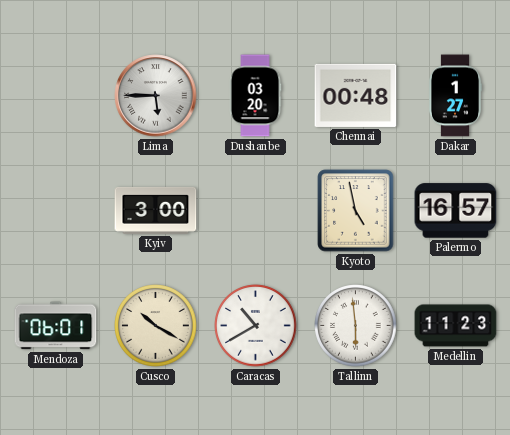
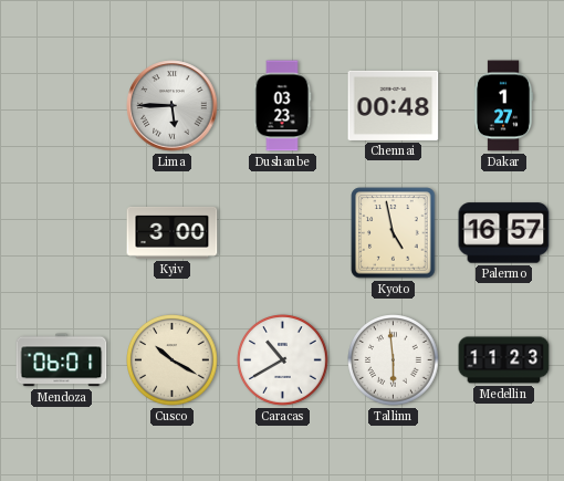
Dushanbe: 03:20 -> 03:23
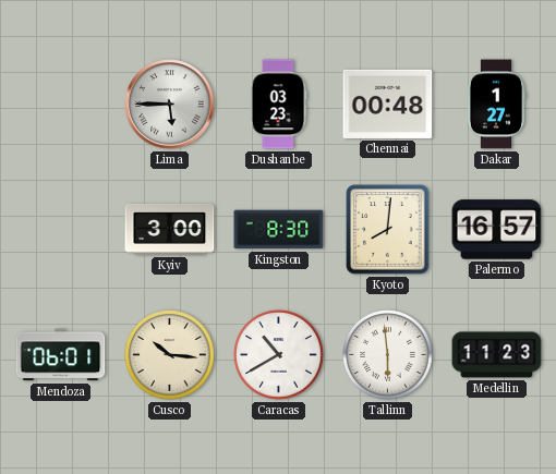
Kingston: none -> 8:30
Kyoto: 4:58 -> 8:01
Cusco: 10:20 -> 10:16
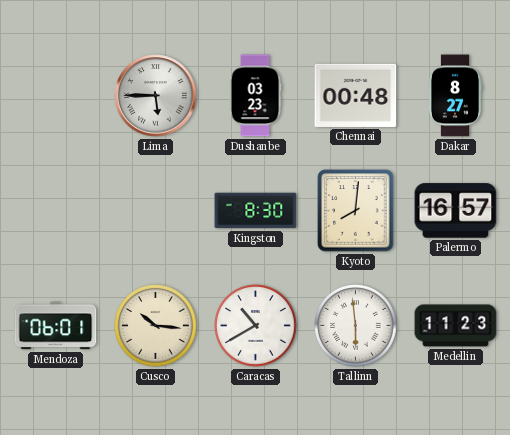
Dakar: 1:27 -> 8:27
Kyiv: 3:00 -> none
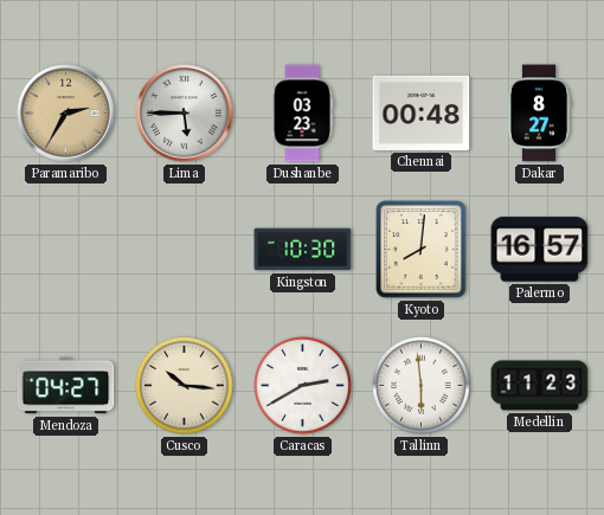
Paramaribo: none -> 2:35
Kingston: 8:30 -> 10:30
Mendoza: 06:01 -> 04:27
Caracas: 10:40 -> 2:40
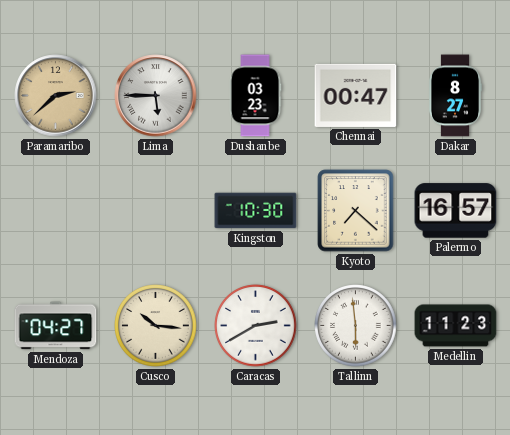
Paramaribo: 2:35 -> 2:38
Chennai: 00:48 -> 00:47
Kyoto: 8:01 -> 7:22
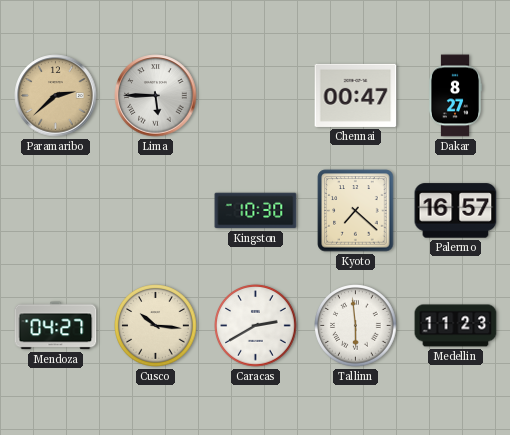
Dushanbe: 03:23 -> none
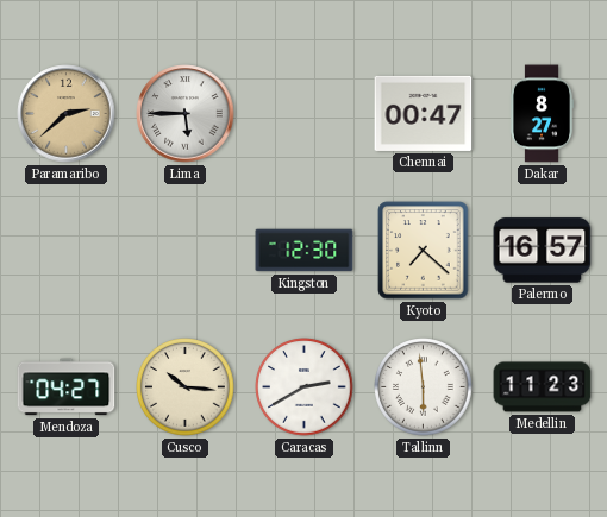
Kingston: 10:30 -> 12:30
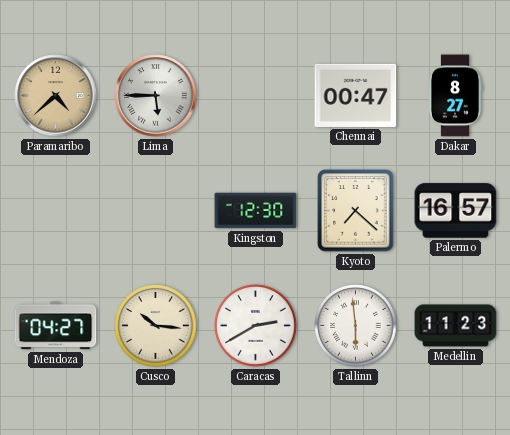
Paramaribo: 2:38 -> 4:38
